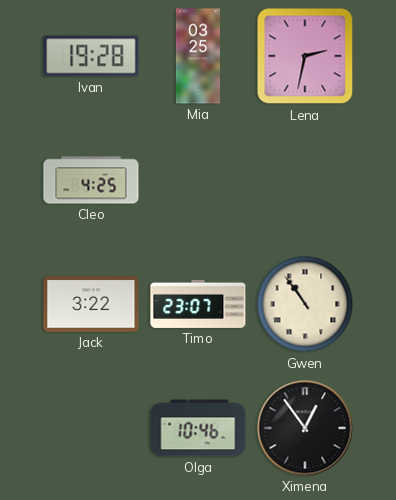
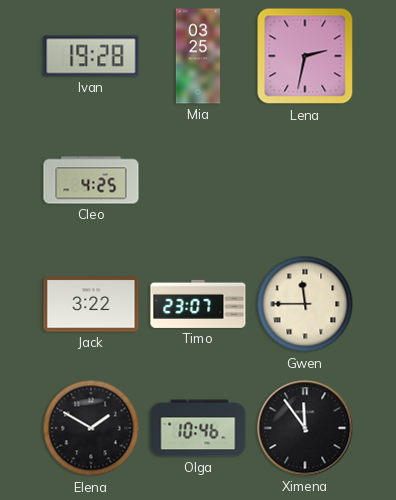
Gwen: 10:54 -> 11:45
Elena: none -> 1:50
Ximena: 12:54 -> 11:54
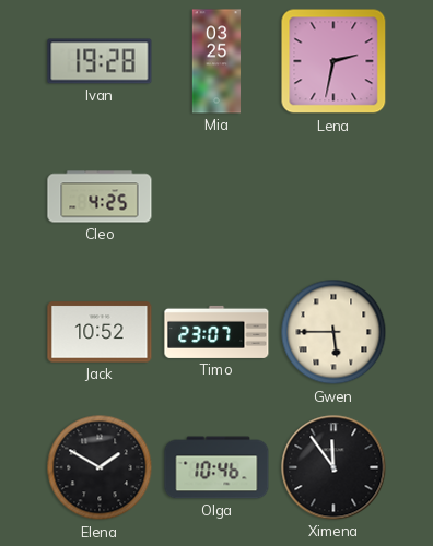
Jack: 3:22 -> 10:52
Gwen: 11:45 -> 5:45
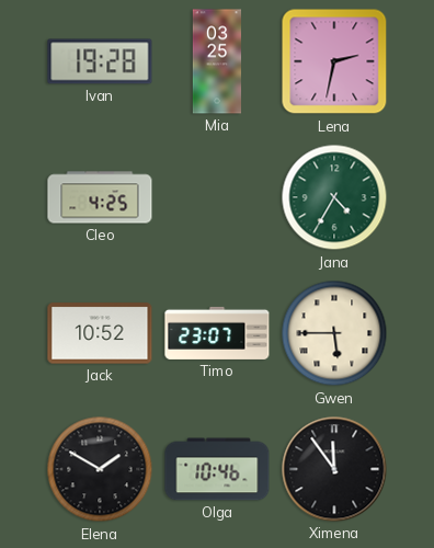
Jana: none -> 4:35
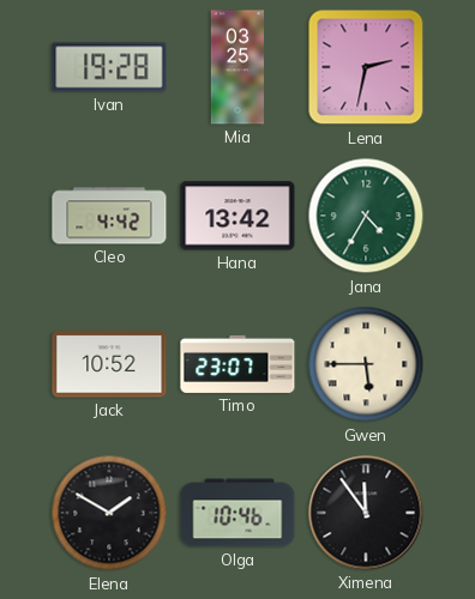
Cleo: 4:25 -> 4:42
Hana: none -> 13:42
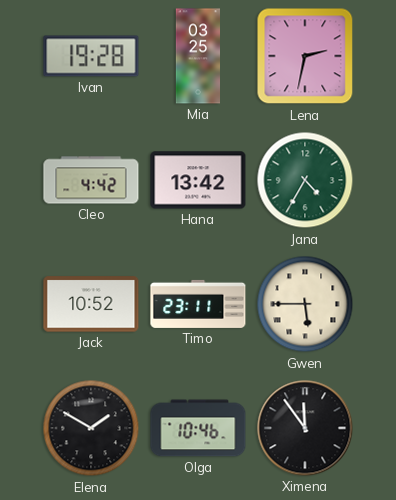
Timo: 23:07 -> 23:11
